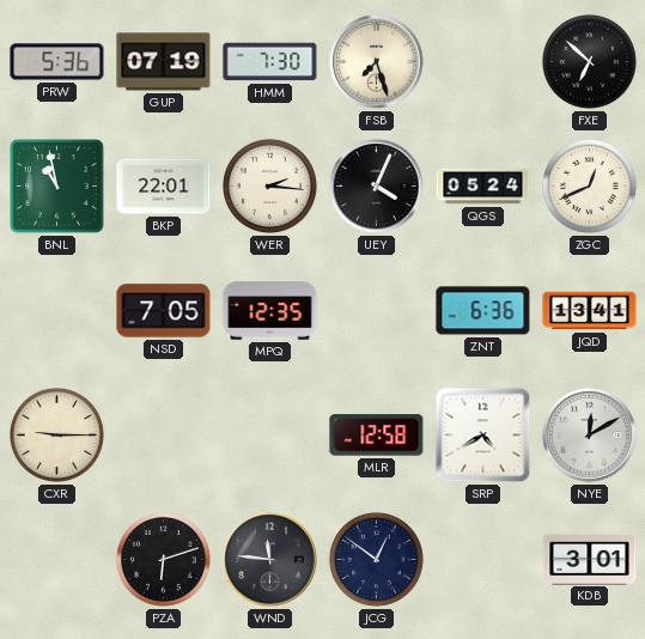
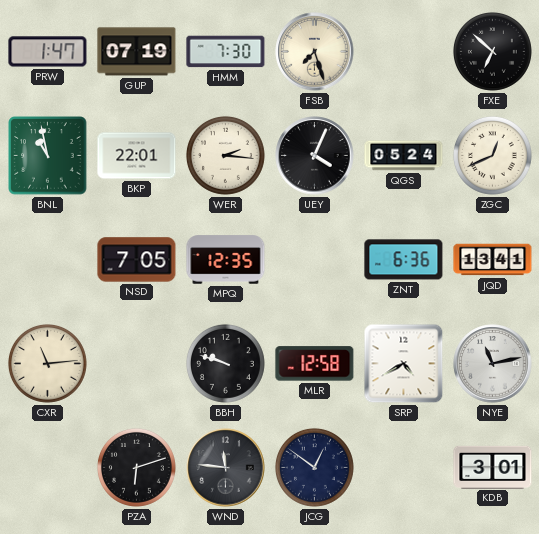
PRW: 5:36 -> 1:47
CXR: 9:15 -> 11:14
BBH: none -> 9:48
NYE: 12:10 -> 11:13
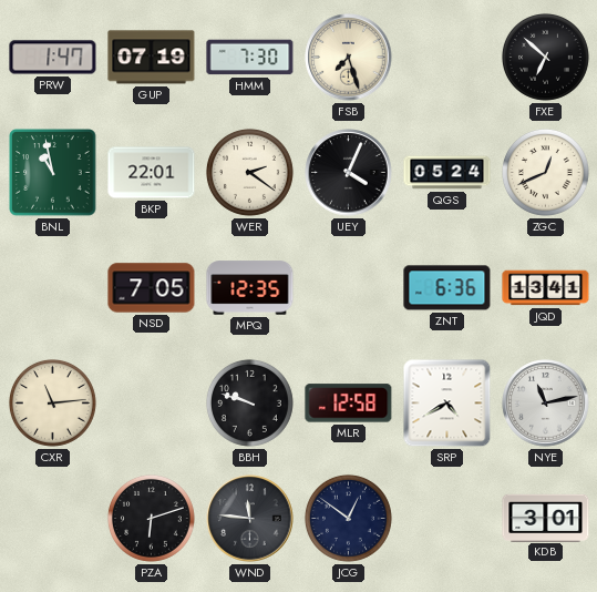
WER: 2:16 -> 2:21
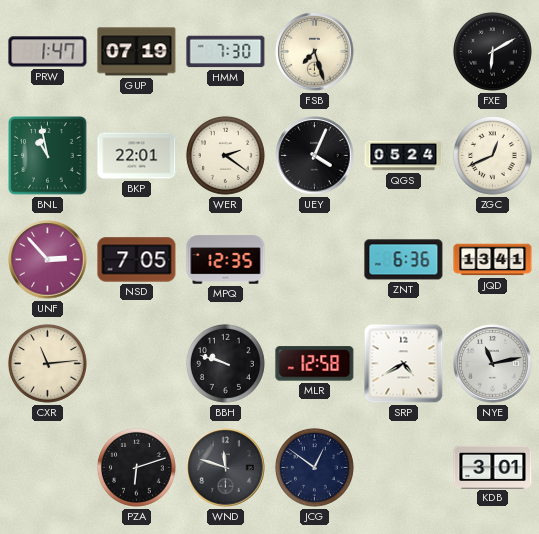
FXE: 6:52 -> 6:10
UNF: none -> 2:53
WND: 11:46 -> 11:48
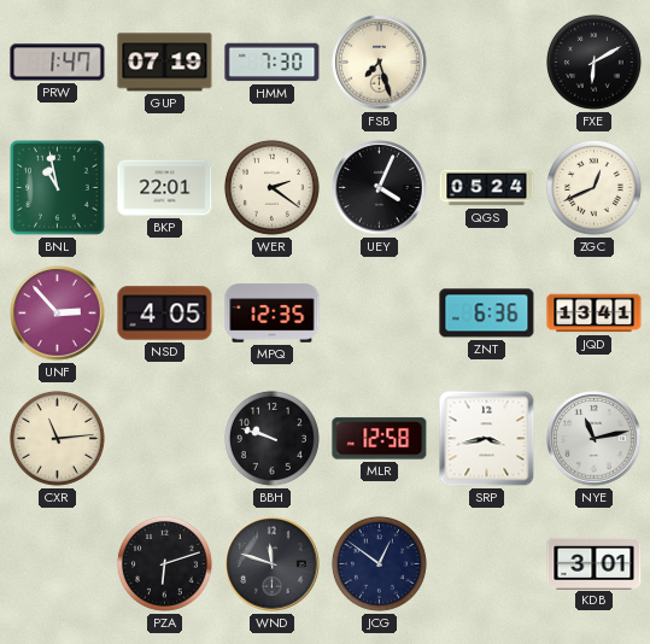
NSD: 7:05 -> 4:05
SRP: 4:40 -> 3:43
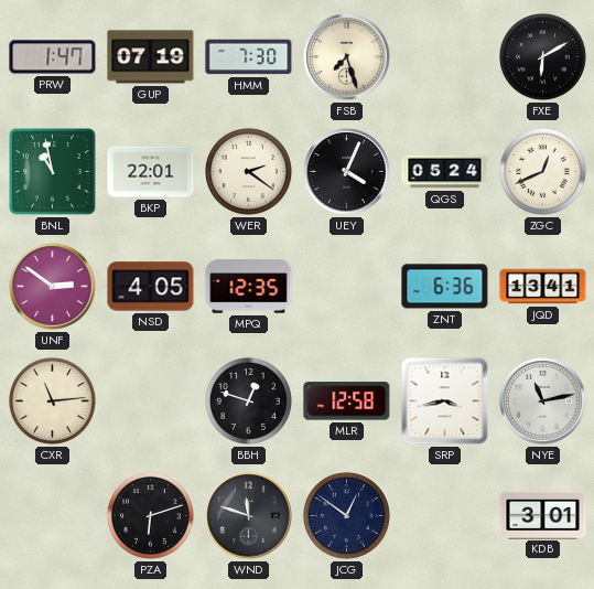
UNF: 2:53 -> 2:51
BBH: 9:48 -> 12:48
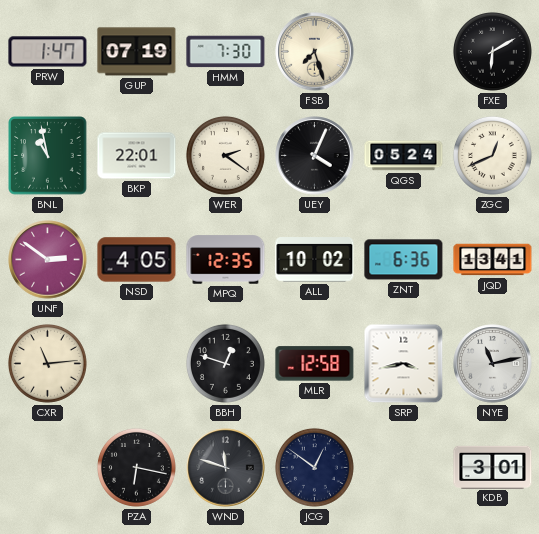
ALL: none -> 10:02
PZA: 6:12 -> 6:17
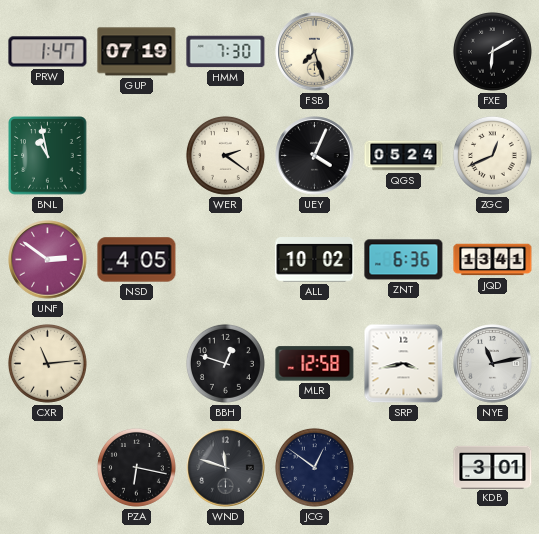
BKP: 22:01 -> none
MPQ: 12:35 -> none
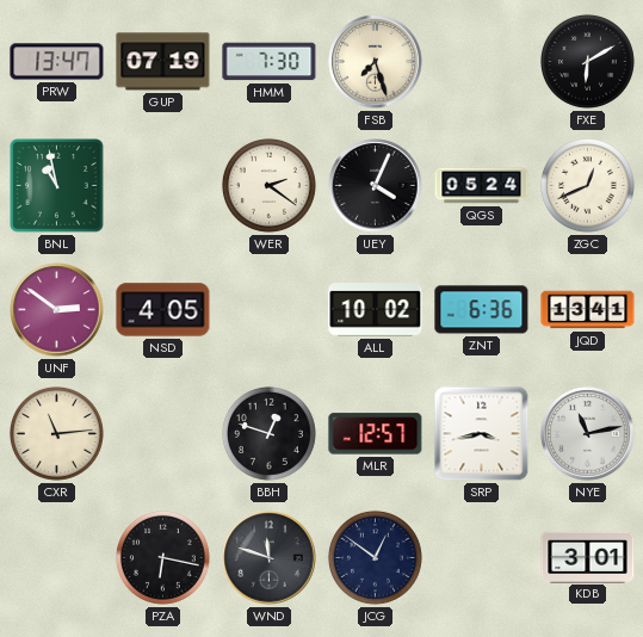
PRW: 1:47 -> 13:47
MLR: 12:58 -> 12:57
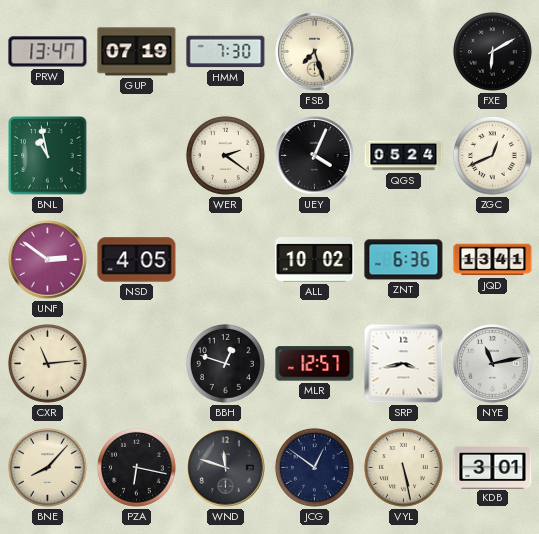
BNE: none -> 8:07
VYL: none -> 5:28
